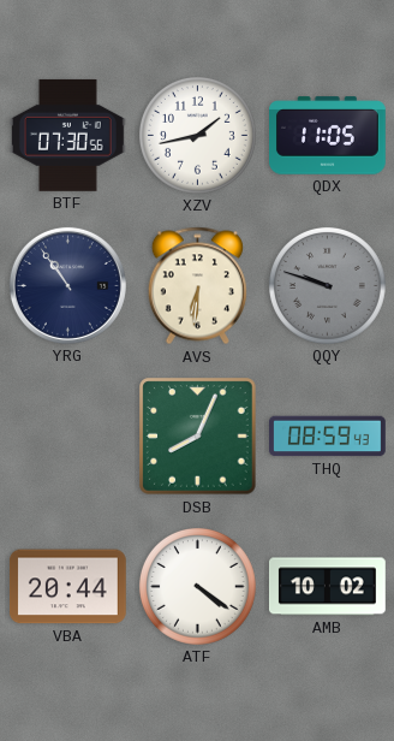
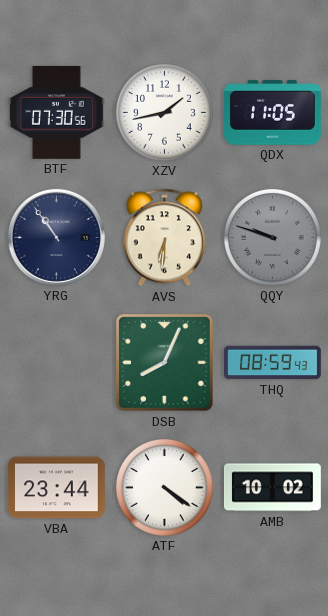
VBA: 20:44 -> 23:44
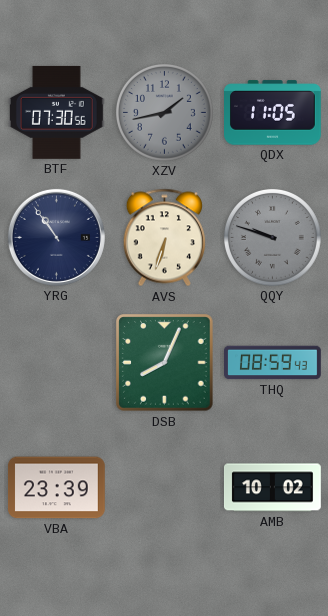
XZV dial: white -> grey
AVS: 6:31 -> 6:33
VBA: 23:44 -> 23:39
ATF: 4:21 -> none
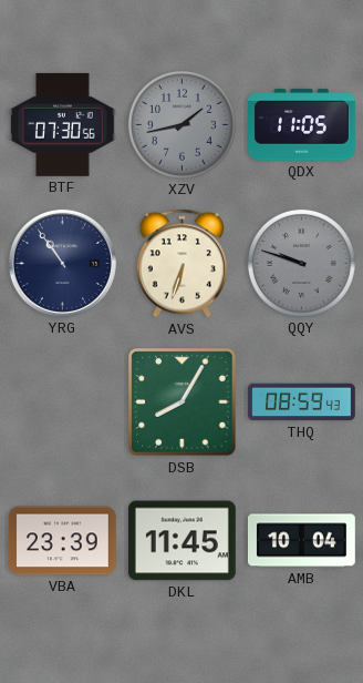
DSB: 8:04 -> 8:05
DKL: none -> 11:45
AMB: 10:02 -> 10:04
